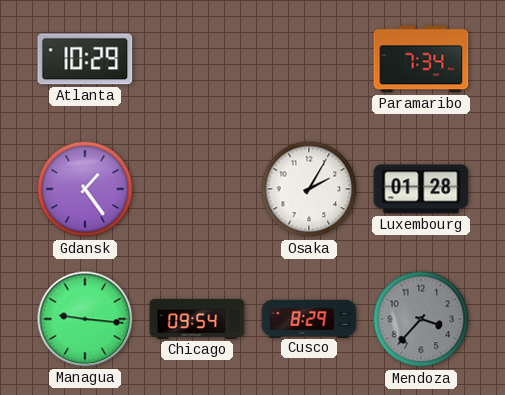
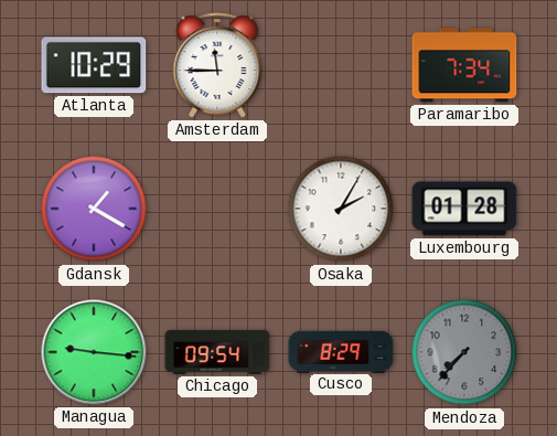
Amsterdam: none -> 11:45
Gdansk: 1:24 -> 1:20
Mendoza: 3:37 -> 7:37
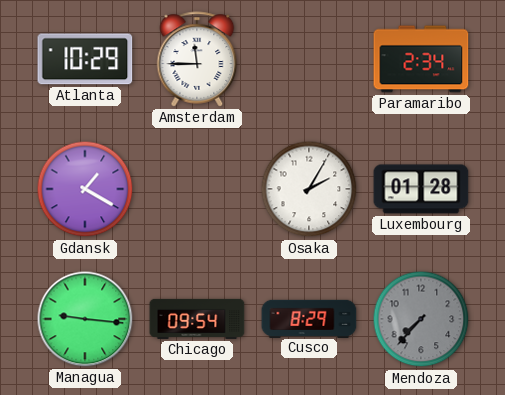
Paramaribo: 7:34 -> 2:34
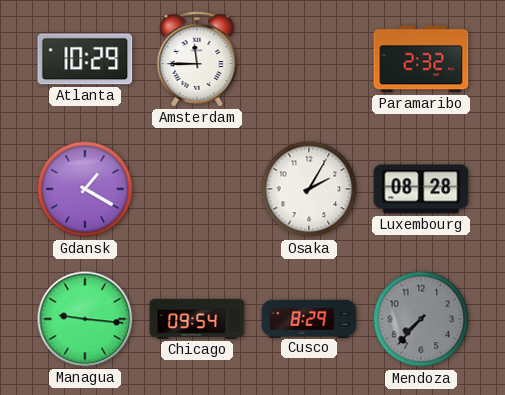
Paramaribo: 2:34 -> 2:32
Luxembourg: 01:28 -> 08:28
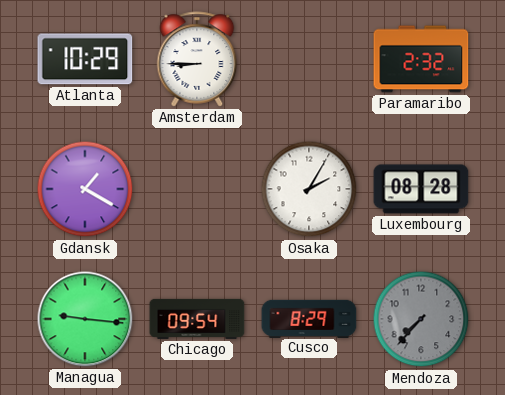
Amsterdam: 11:45 -> 8:45
